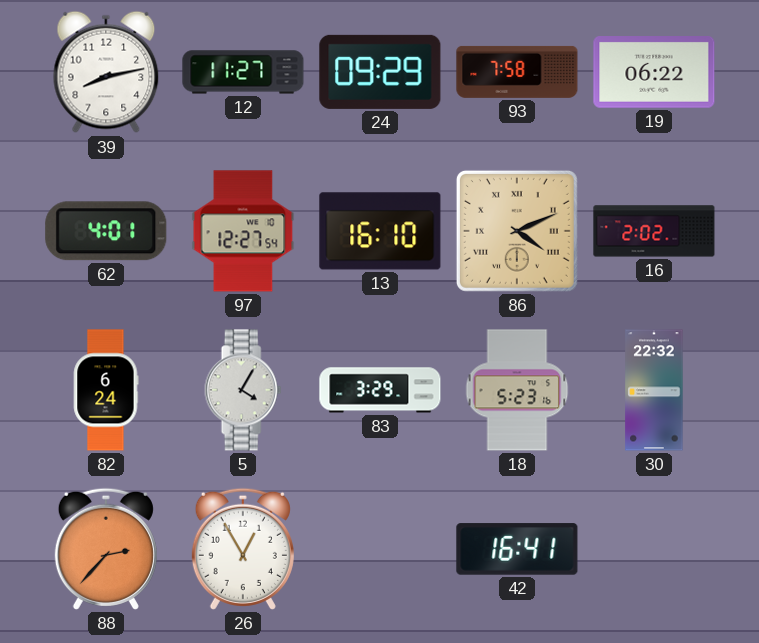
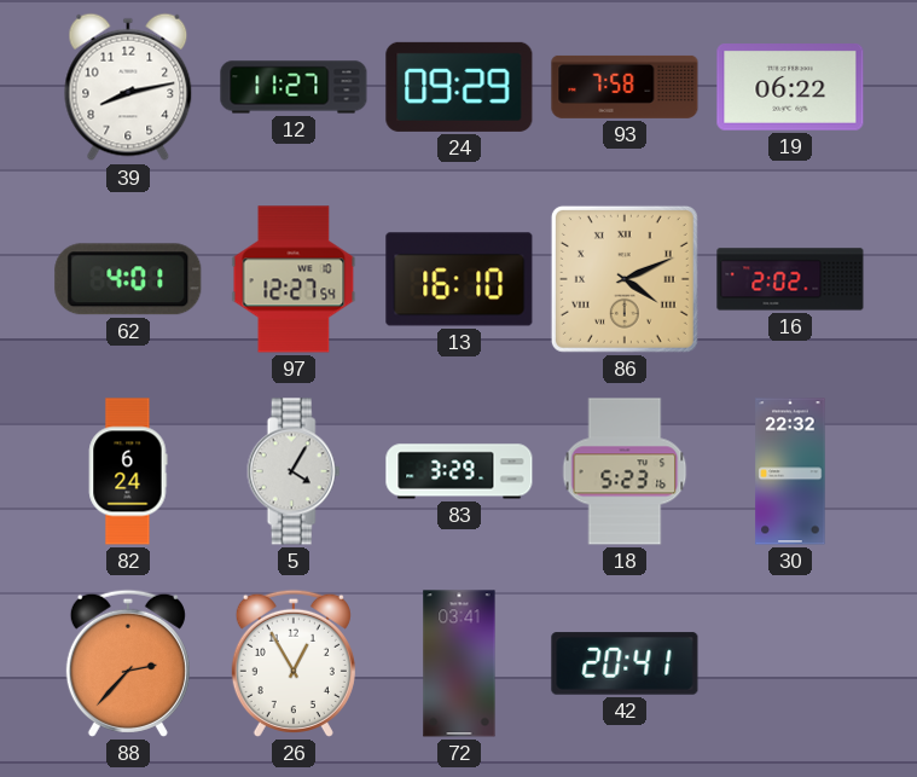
72: none -> 03:41
42: 16:41 -> 20:41
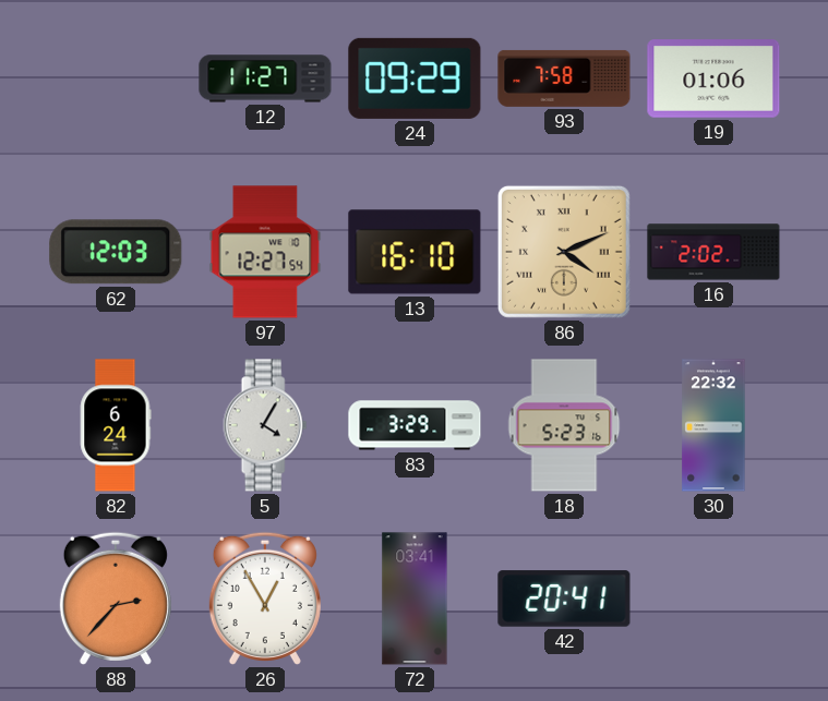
39: 8:13 -> none
19: 06:22 -> 01:06
62: 4:01 -> 12:03
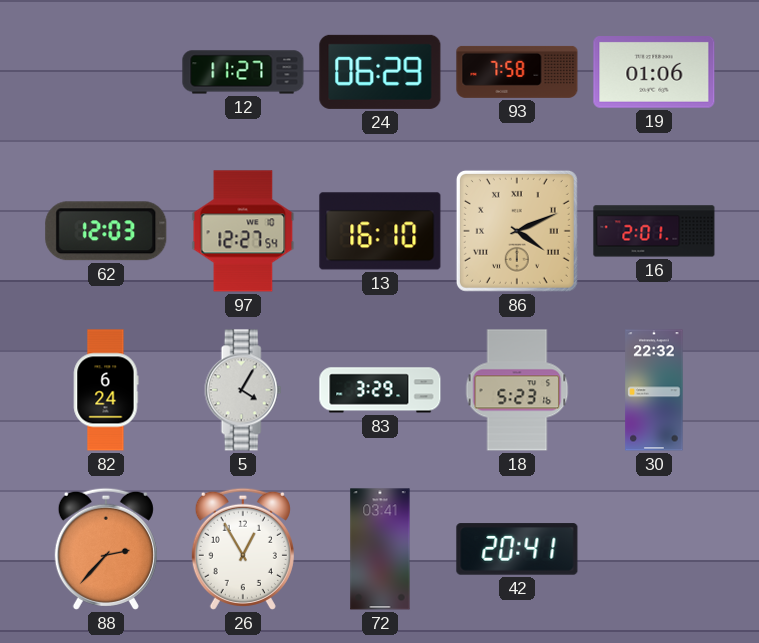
24: 09:29 -> 06:29
16: 2:02 -> 2:01
